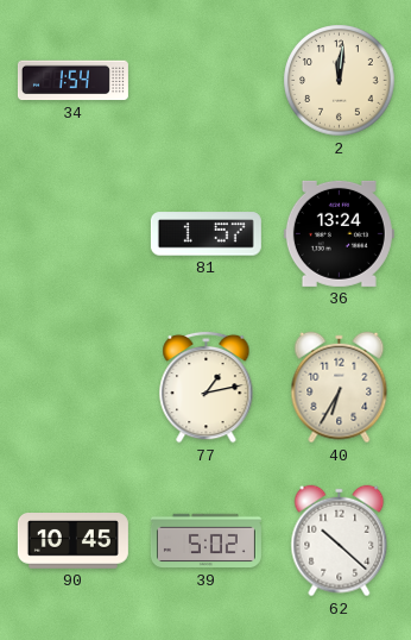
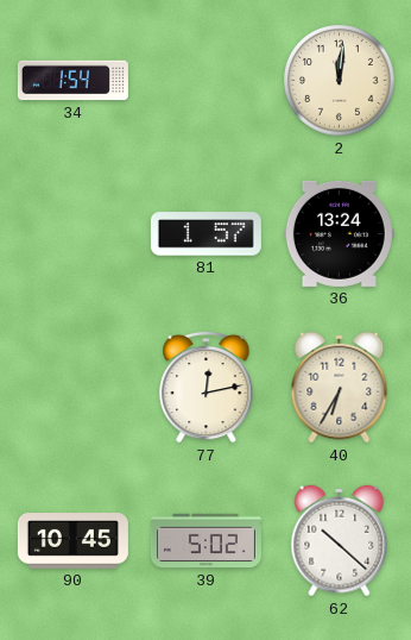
77: 1:13 -> 12:13
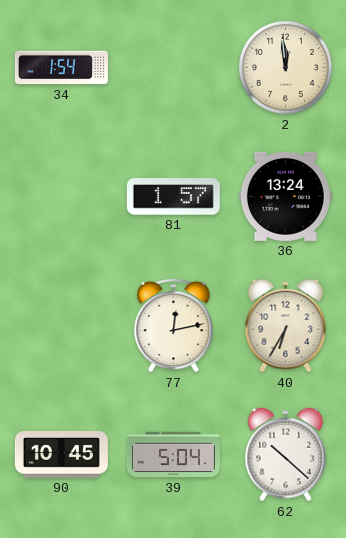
2: 12:01 -> 11:59
39: 5:02 -> 5:04
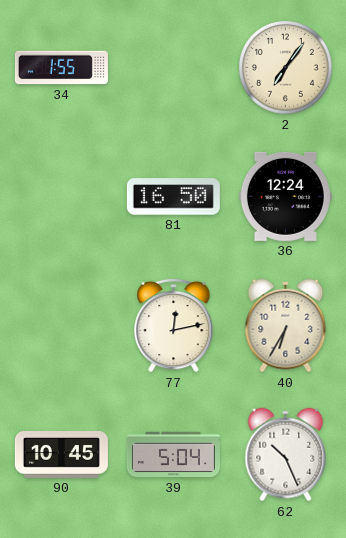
34: 1:54 -> 1:55
2: 11:59 -> 7:06
81: 1:57 -> 16:50
36: 13:24 -> 12:24
62: 10:22 -> 10:26
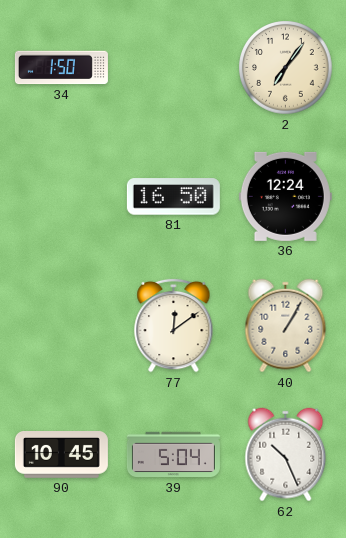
34: 1:55 -> 1:50
77: 12:13 -> 12:09
40: 6:35 -> 1:05
